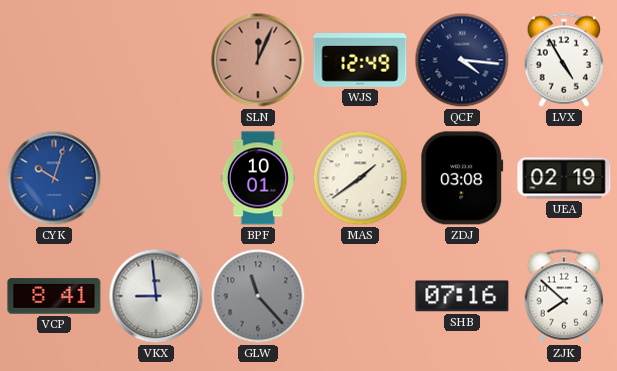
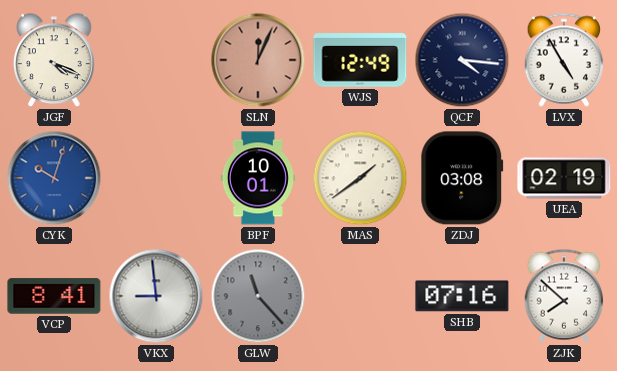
JGF: none -> 4:19
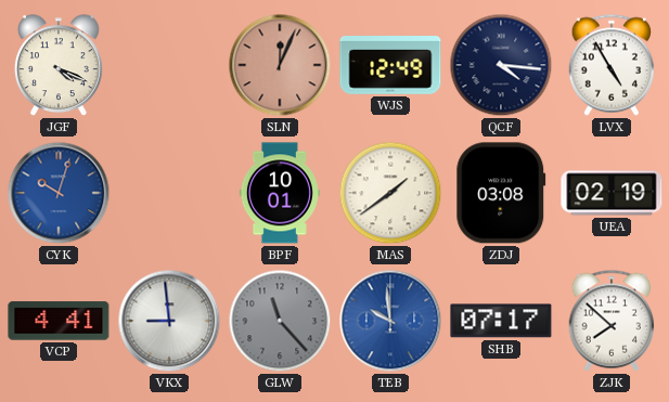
VCP: 8:41 -> 4:41
TEB: none -> 9:59
SHB: 07:16 -> 07:17
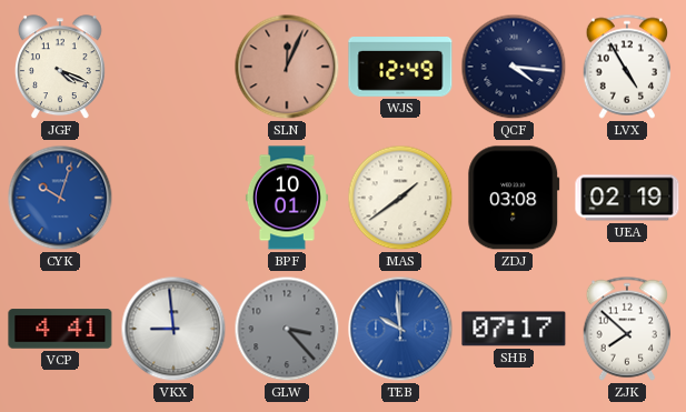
GLW: 11:23 -> 3:23
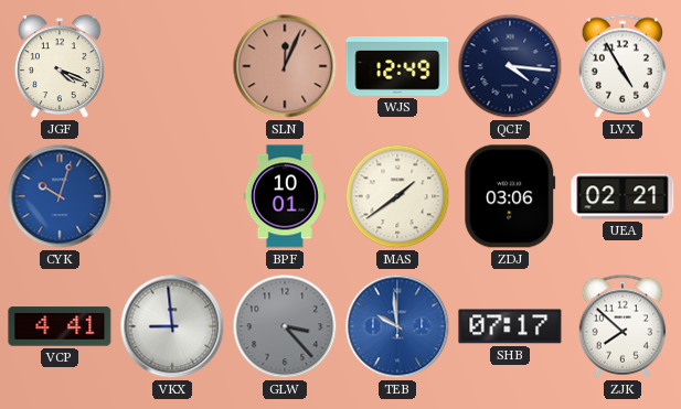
ZDJ: 03:08 -> 03:06
UEA: 02:19 -> 02:21
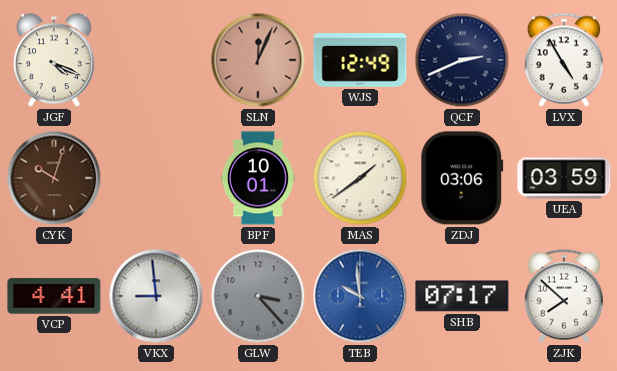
QCF: 4:16 -> 2:41
CYK dial: blue -> brown
UEA: 02:21 -> 03:59
